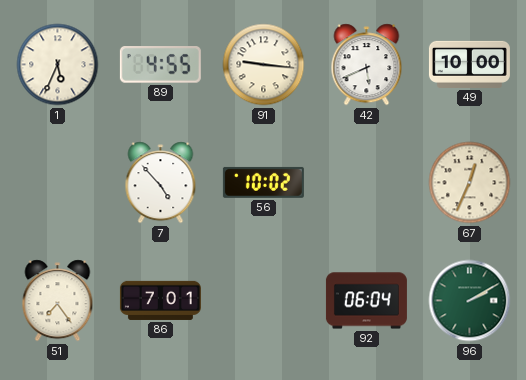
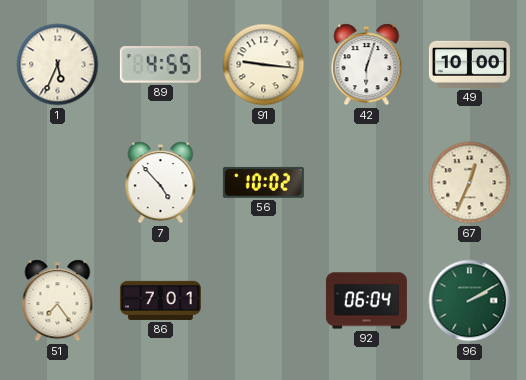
42: 5:41 -> 6:03
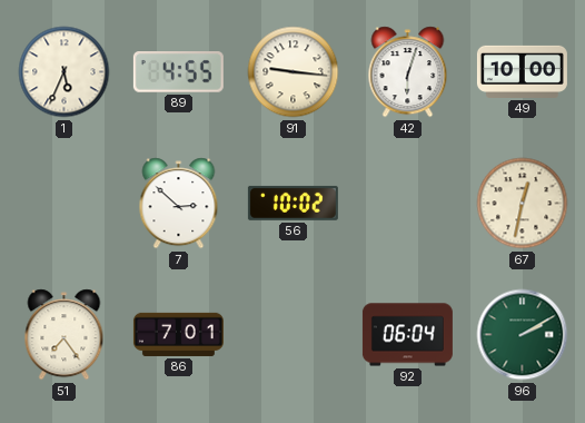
7: 4:53 -> 2:52
67: 12:34 -> 12:32
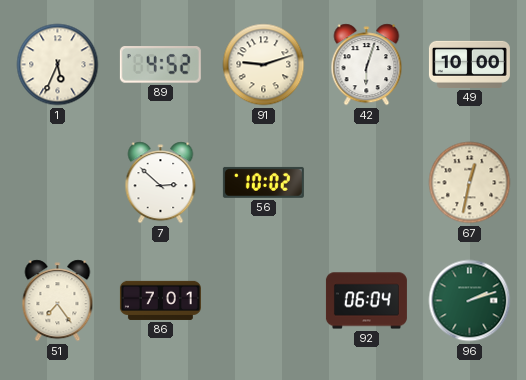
89: 4:55 -> 4:52
91: 9:16 -> 9:12
96: 2:10 -> 2:12
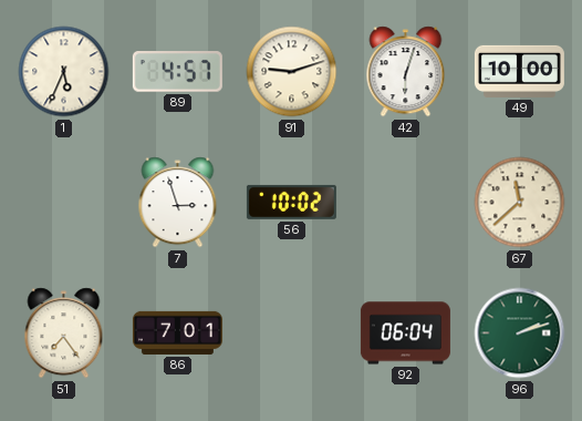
89: 4:52 -> 4:57
7: 2:52 -> 2:57
67: 12:32 -> 11:38
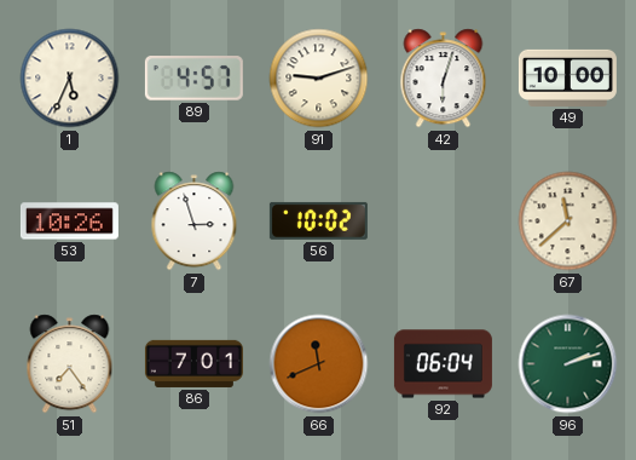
53: none -> 10:26
66: none -> 11:41
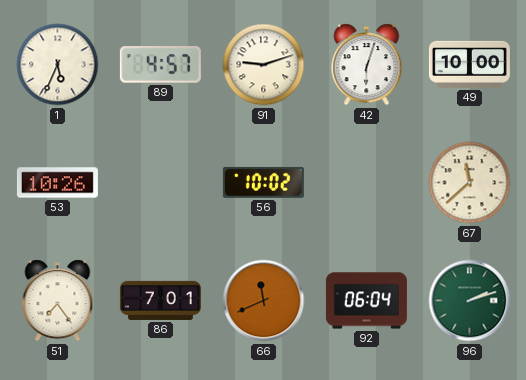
7: 2:57 -> none
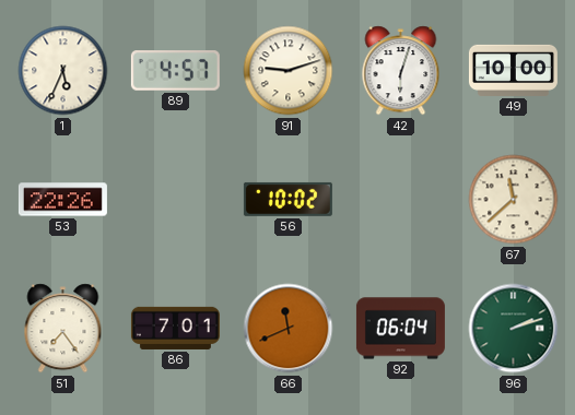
53: 10:26 -> 22:26
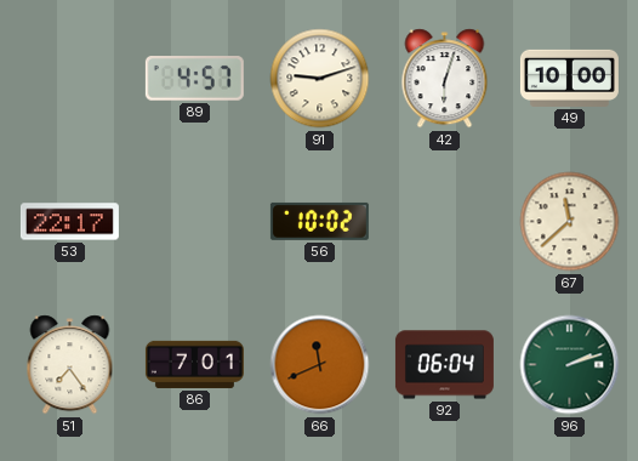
1: 5:34 -> none
53: 22:26 -> 22:17
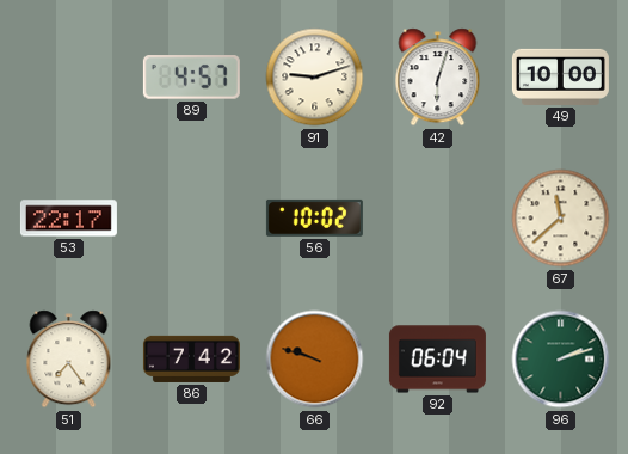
86: 7:01 -> 7:42
66: 11:41 -> 9:48
